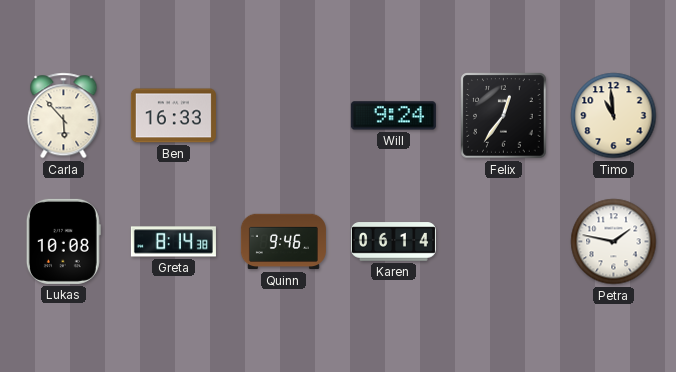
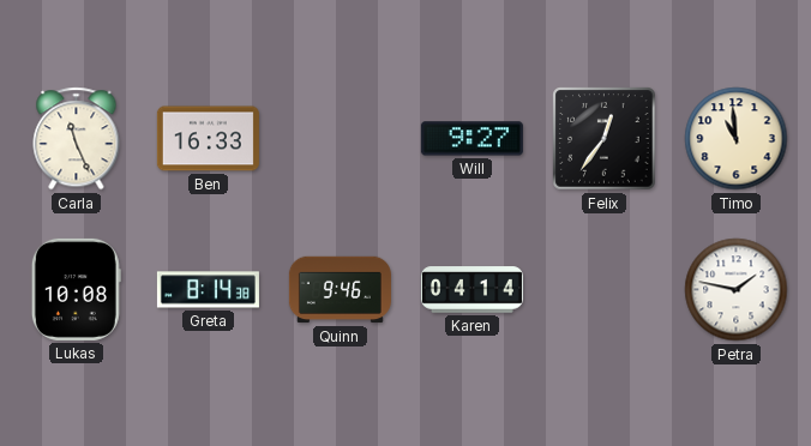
Carla: 5:53 -> 11:26
Will: 9:24 -> 9:27
Karen: 06:14 -> 04:14
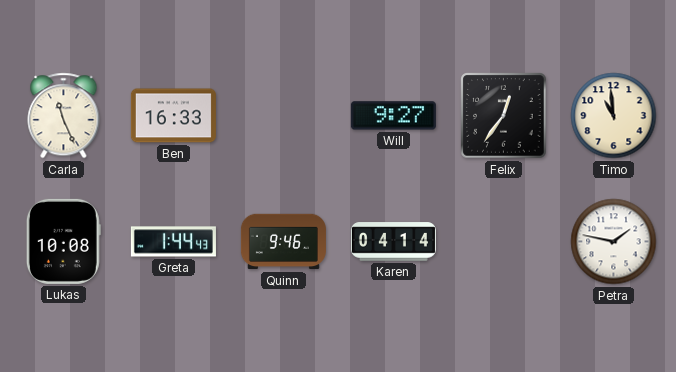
Greta: 8:14 -> 1:44
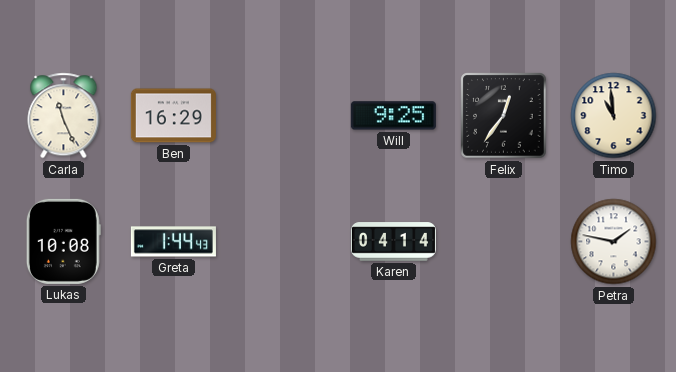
Ben: 16:33 -> 16:29
Will: 9:27 -> 9:25
Quinn: 9:46 -> none
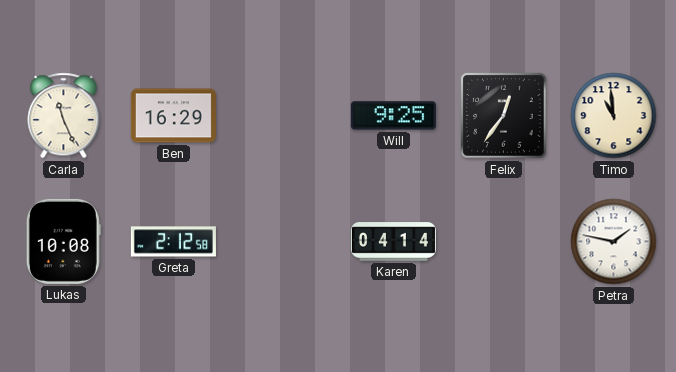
Greta: 1:44 -> 2:12
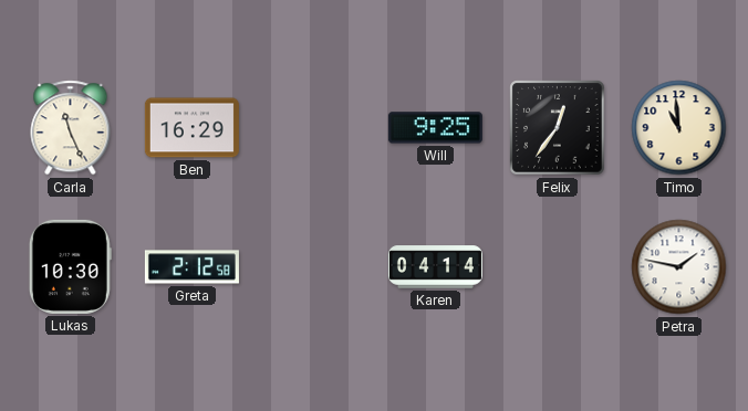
Lukas: 10:08 -> 10:30
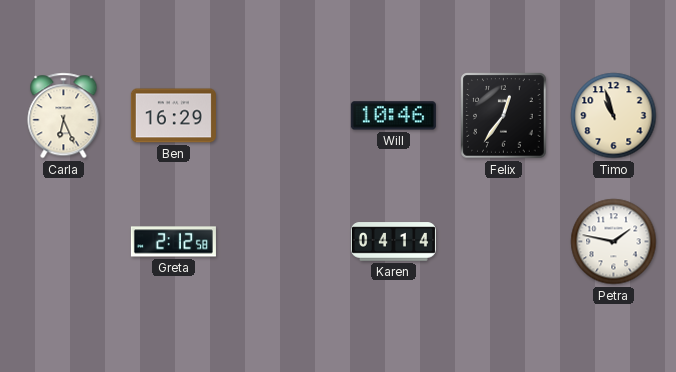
Carla: 11:26 -> 6:26
Will: 9:25 -> 10:46
Timo: 10:59 -> 10:57
Lukas: 10:30 -> none
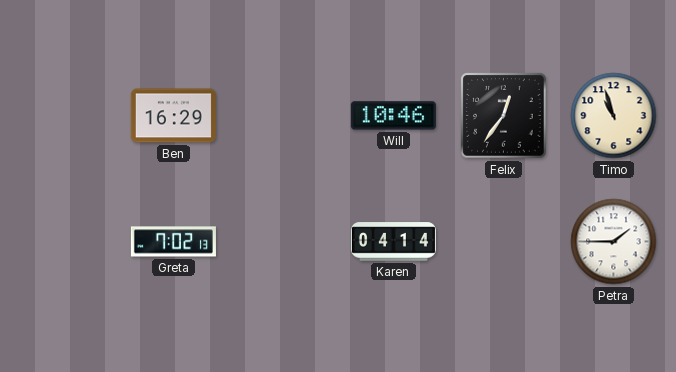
Carla: 6:26 -> none
Greta: 2:12 -> 7:02
Petra: 1:47 -> 1:45
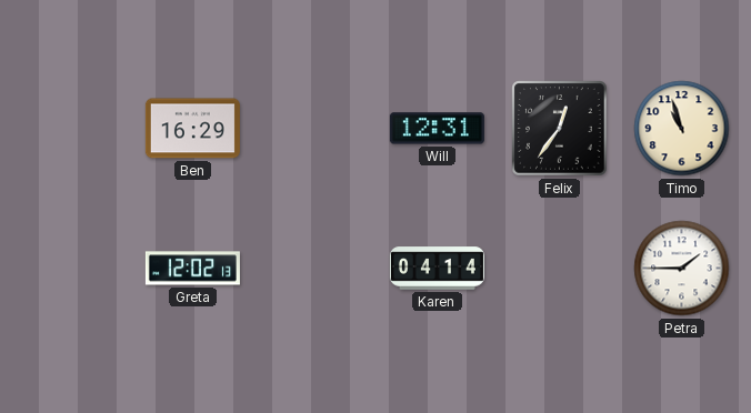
Will: 10:46 -> 12:31
Greta: 7:02 -> 12:02
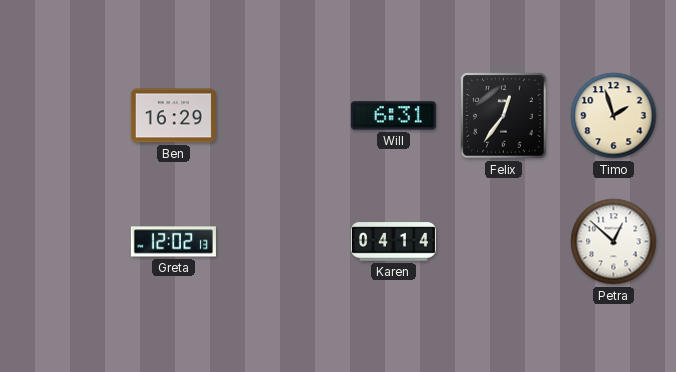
Will: 12:31 -> 6:31
Timo: 10:57 -> 1:57
Petra: 1:45 -> 12:52
